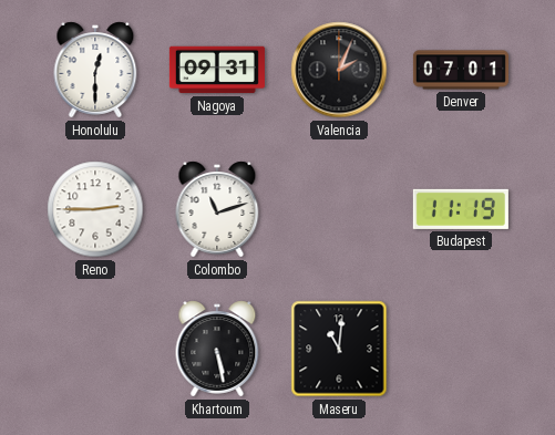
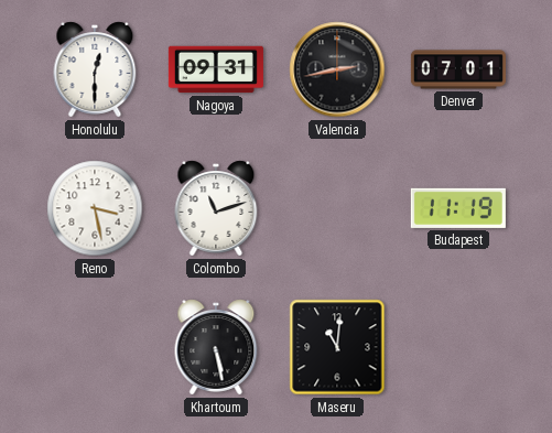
Valencia: 2:04 -> 2:43
Reno: 2:45 -> 3:28
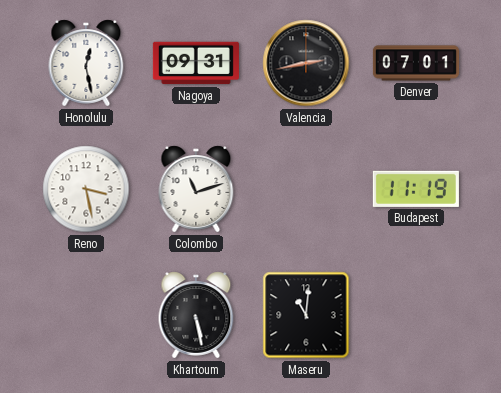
Honolulu: 12:30 -> 12:28
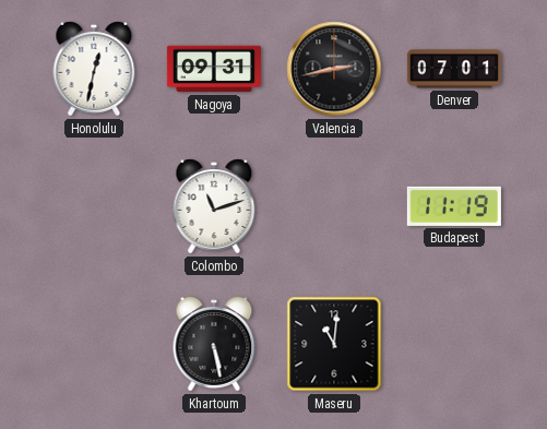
Honolulu: 12:28 -> 12:32
Reno: 3:28 -> none
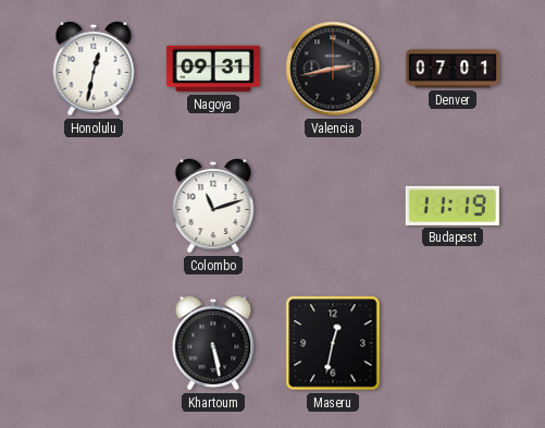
Maseru: 11:01 -> 12:32
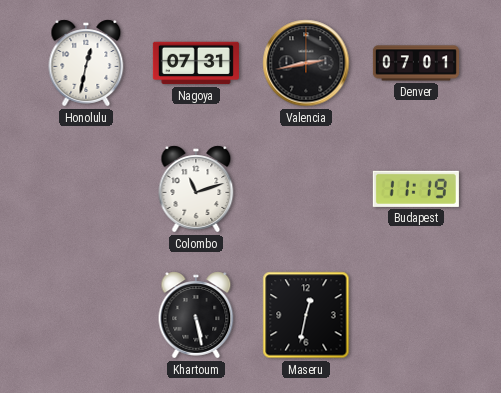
Nagoya: 09:31 -> 07:31
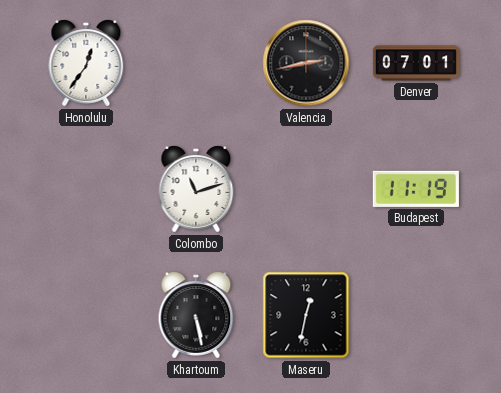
Honolulu: 12:32 -> 12:36
Nagoya: 07:31 -> none
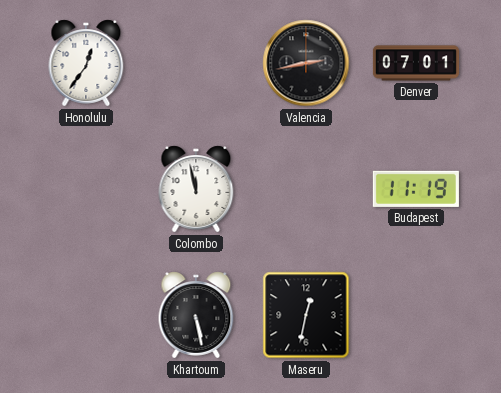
Colombo: 11:12 -> 11:58
